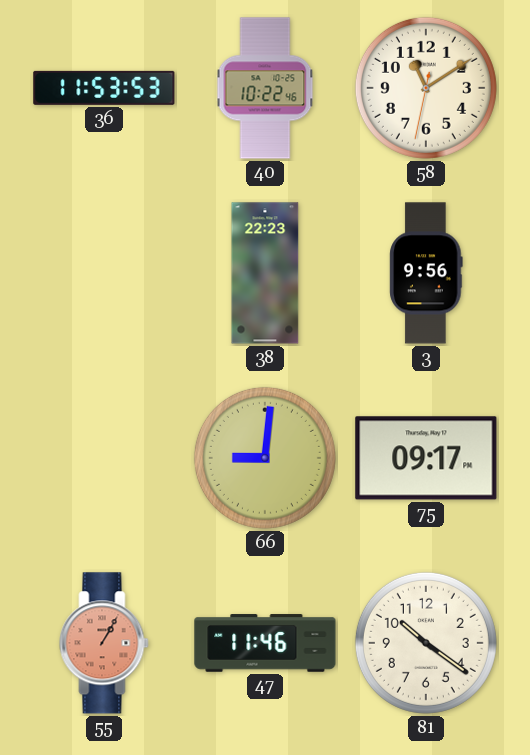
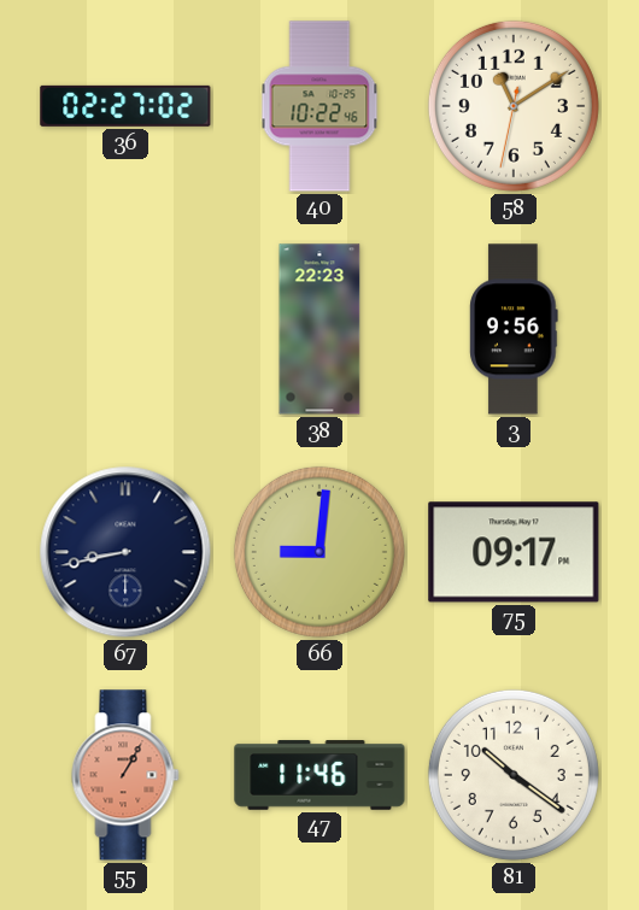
36: 11:53 -> 02:27
67: none -> 8:43
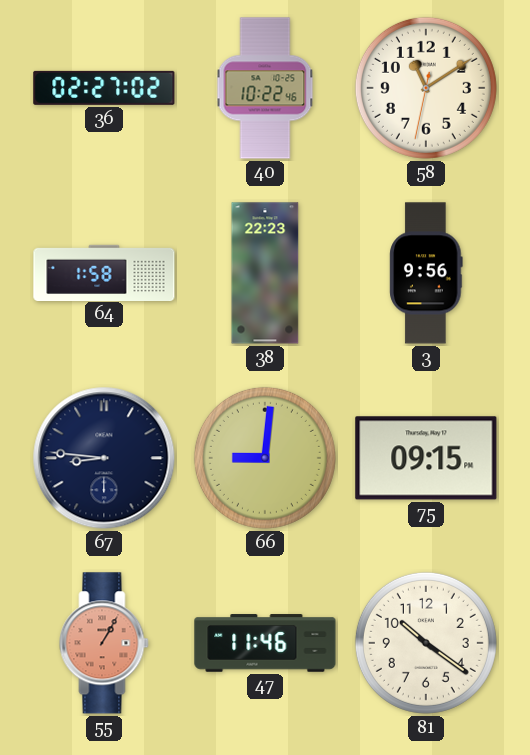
64: none -> 1:58
67: 8:43 -> 8:46
75: 09:17 -> 09:15
